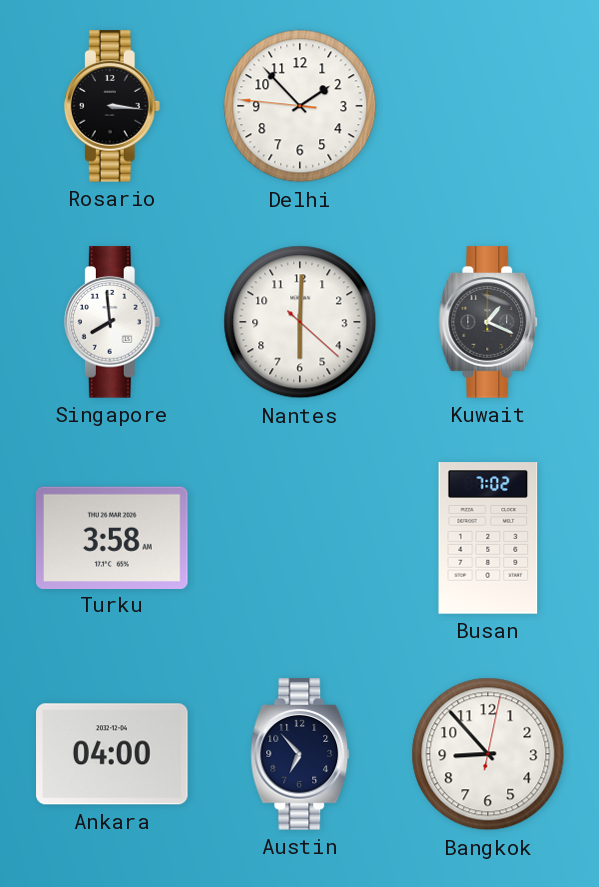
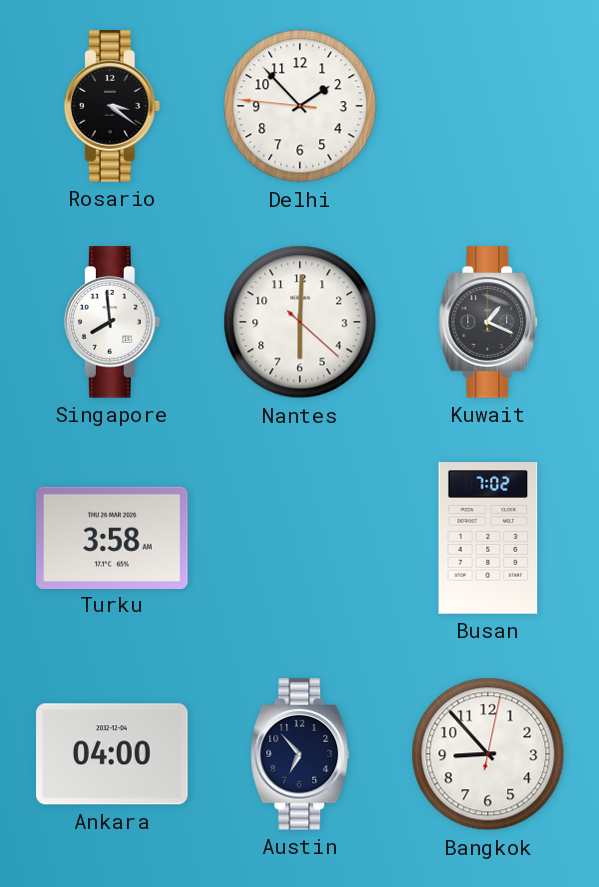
Rosario: 3:16 -> 3:21
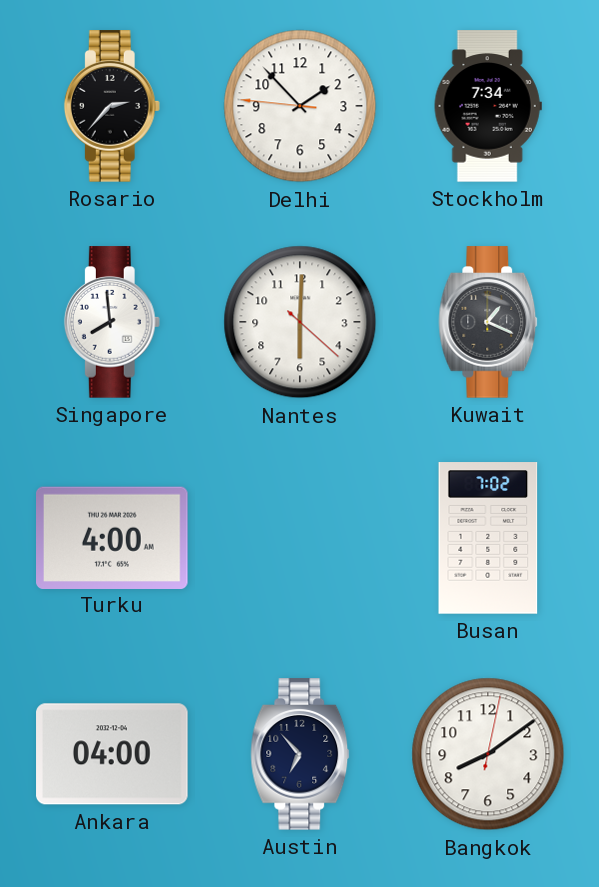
Rosario: 3:21 -> 2:37
Stockholm: none -> 7:34
Turku: 3:58 -> 4:00
Bangkok: 8:53 -> 8:09
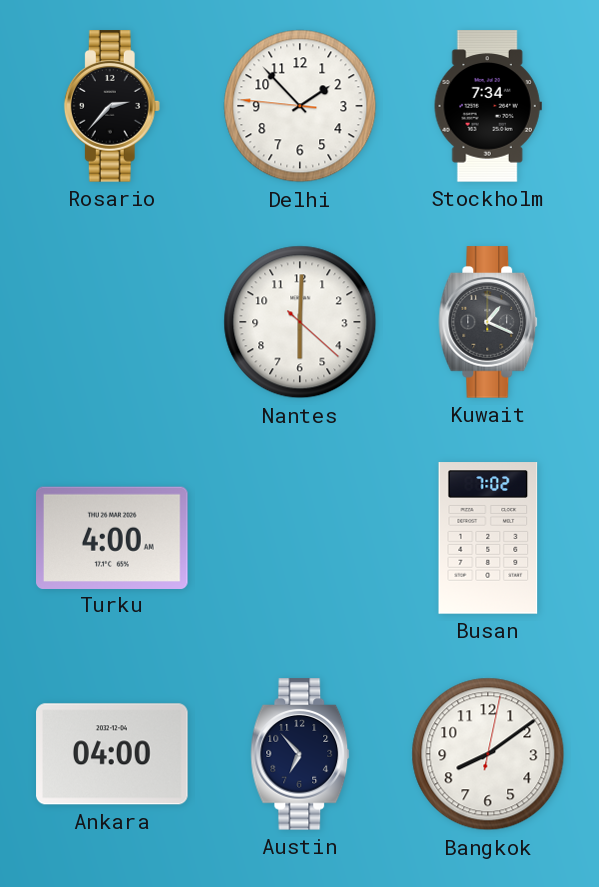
Singapore: 7:59 -> none
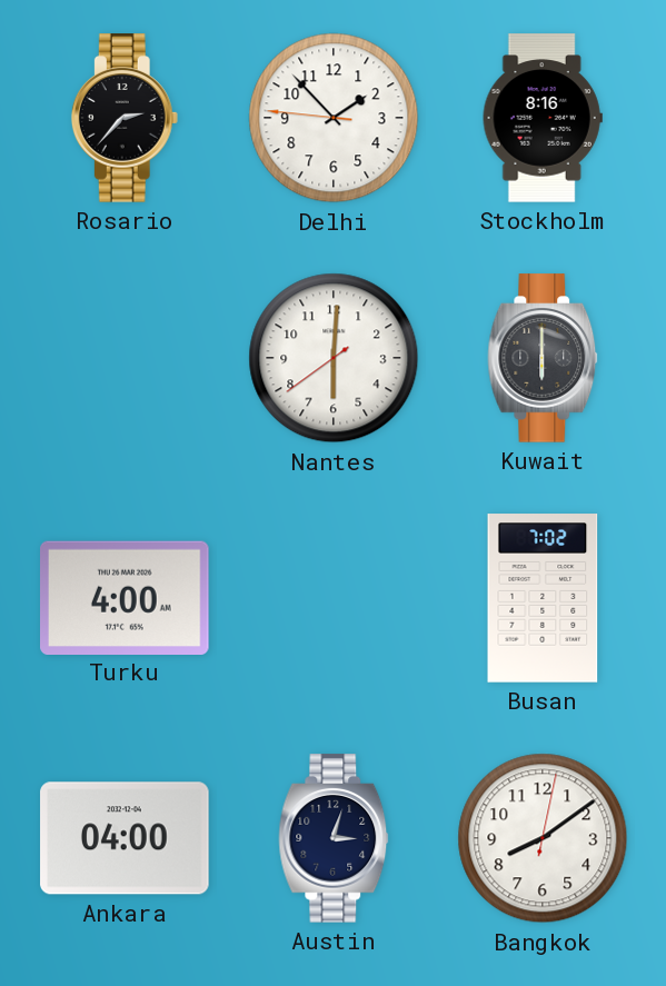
Stockholm: 7:34 -> 8:16
Nantes: 6:00:22 -> 6:00:39
Kuwait: 1:19 -> 6:00
Austin: 6:53 -> 3:03
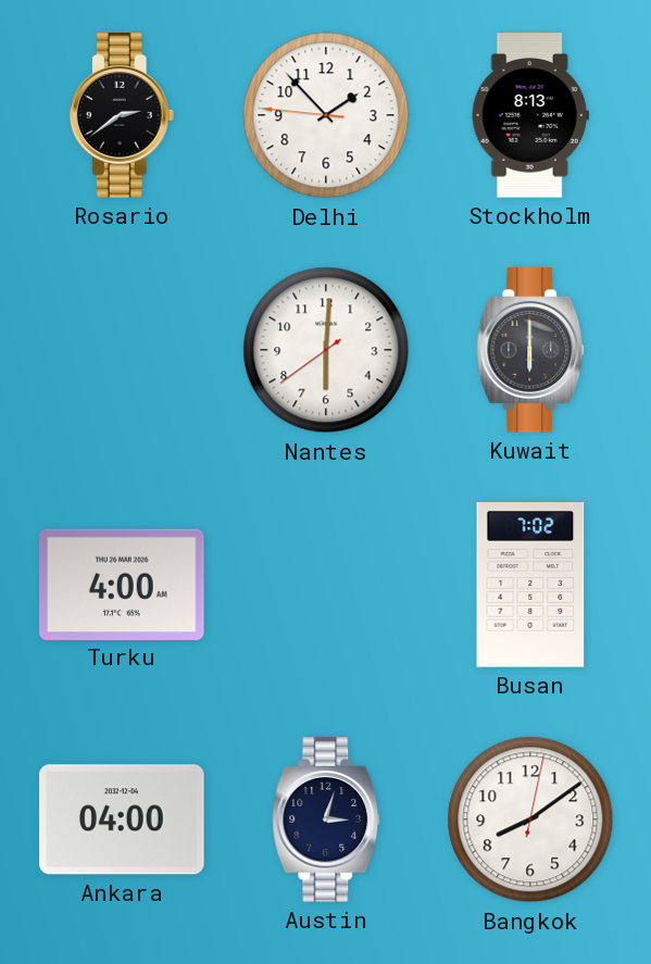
Rosario: 2:37 -> 2:39
Stockholm: 8:16 -> 8:13
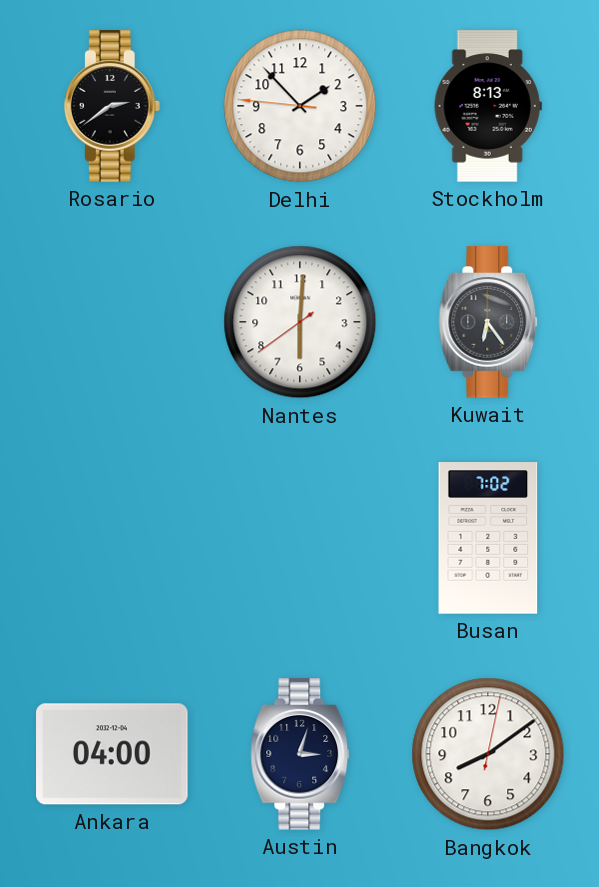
Kuwait: 6:00 -> 6:24
Turku: 4:00 -> none
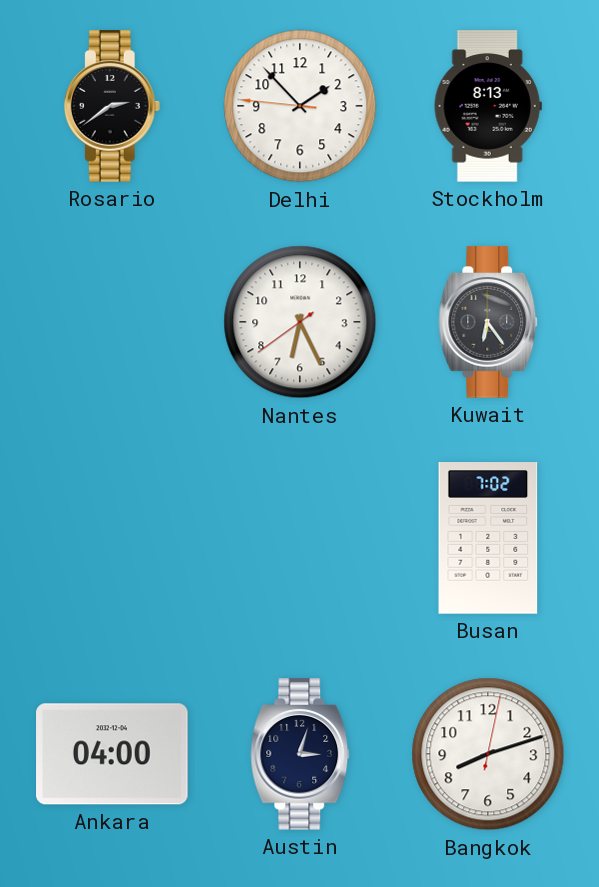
Nantes: 6:00 -> 6:25
Bangkok: 8:09 -> 8:12
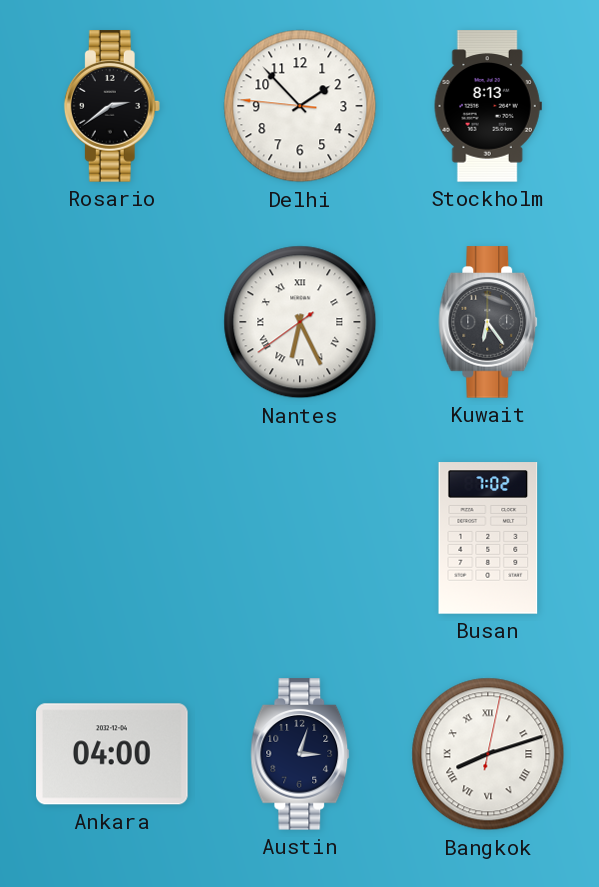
Nantes numerals: Arabic -> Roman
Bangkok numerals: Arabic -> Roman
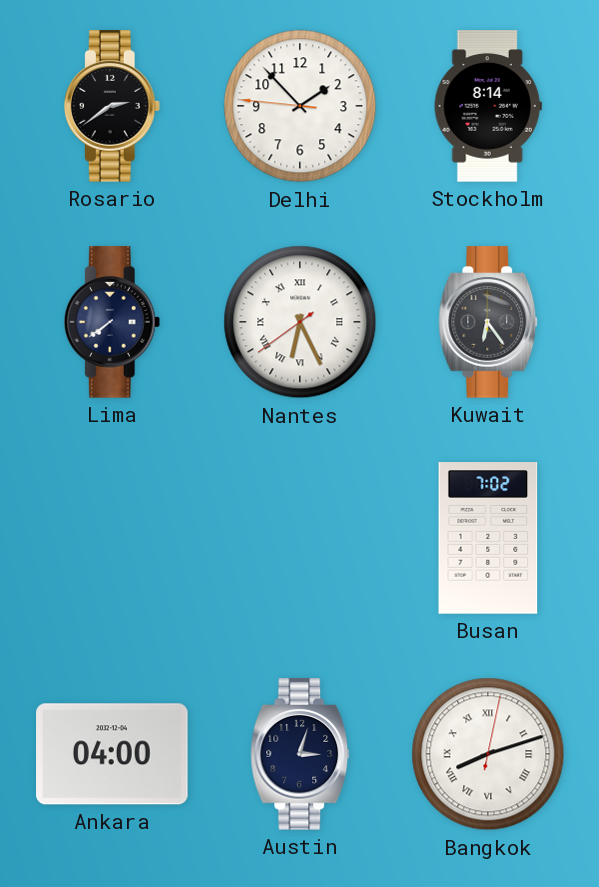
Stockholm: 8:13 -> 8:14
Lima: none -> 7:39
